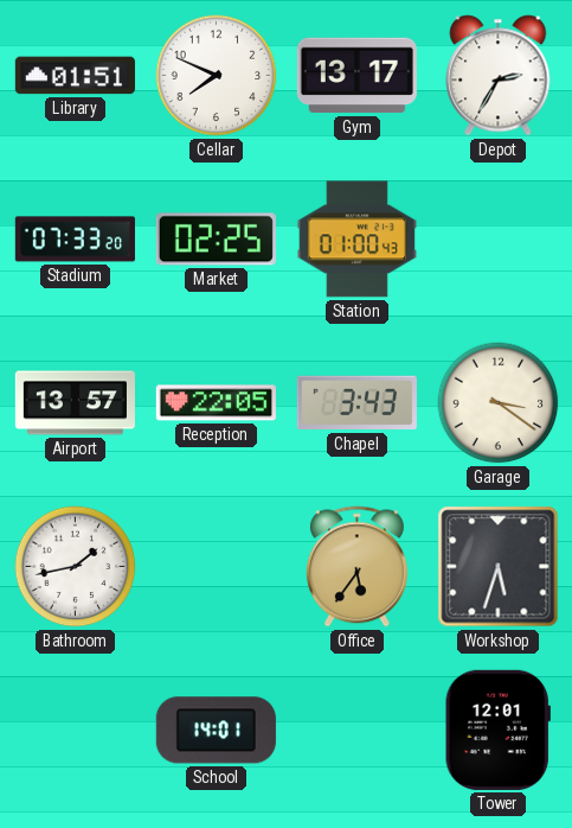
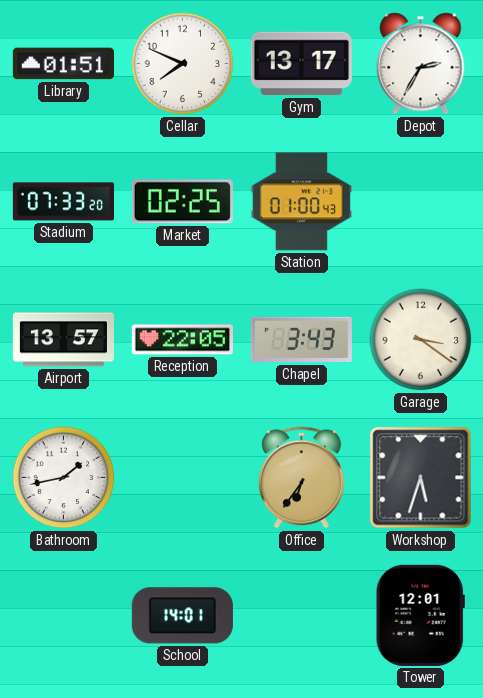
Office: 5:36 -> 6:36
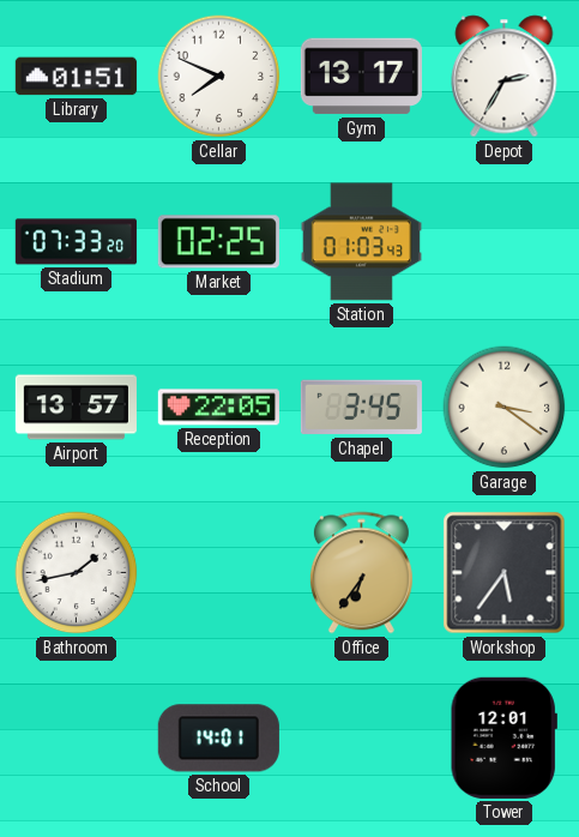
Station: 01:00 -> 01:03
Chapel: 3:43 -> 3:45
Workshop: 5:33 -> 5:36
